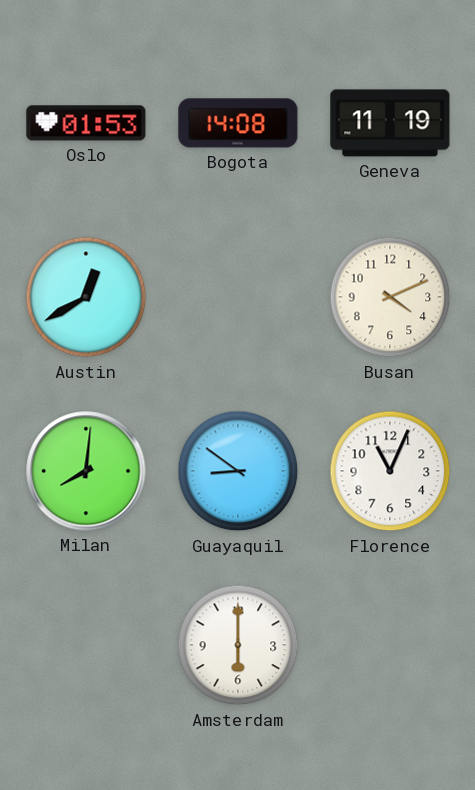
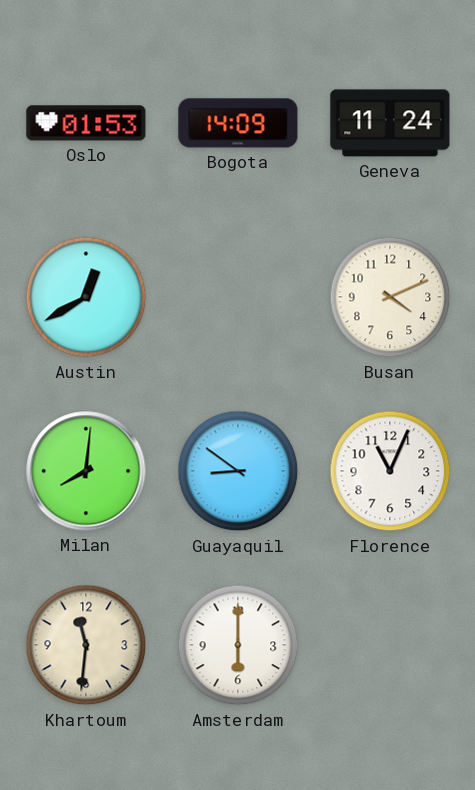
Bogota: 14:08 -> 14:09
Geneva: 11:19 -> 11:24
Khartoum: none -> 11:31
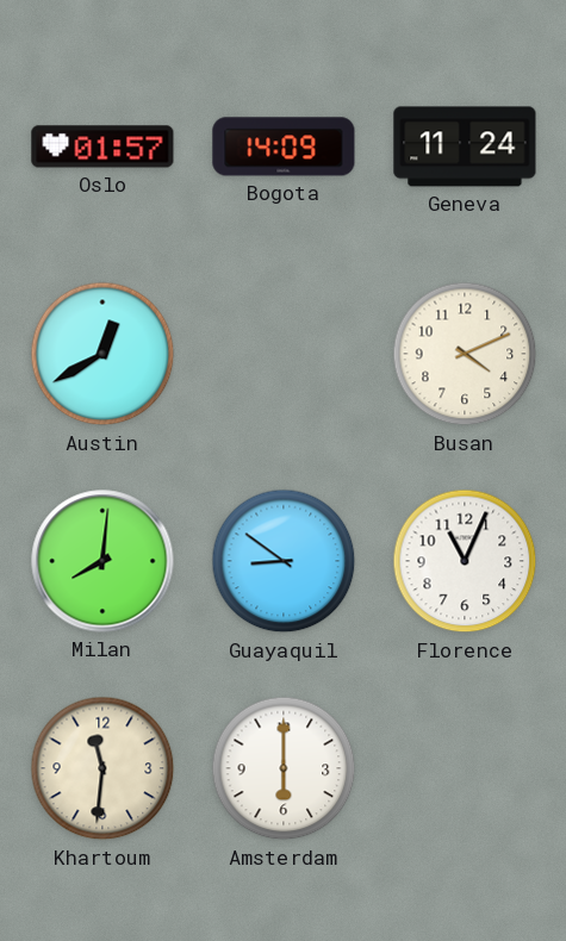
Oslo: 01:53 -> 01:57
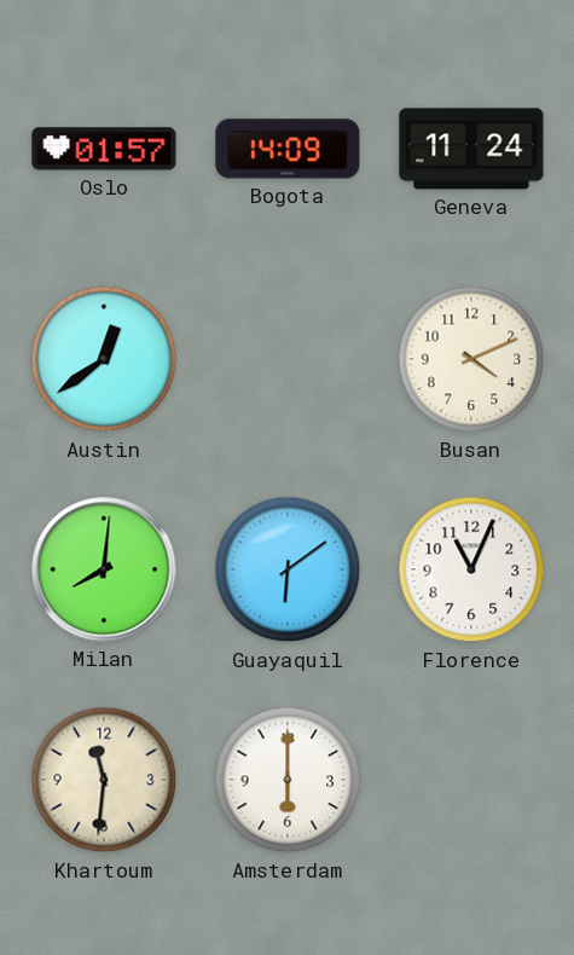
Austin: 12:40 -> 12:39
Guayaquil: 8:51 -> 6:09
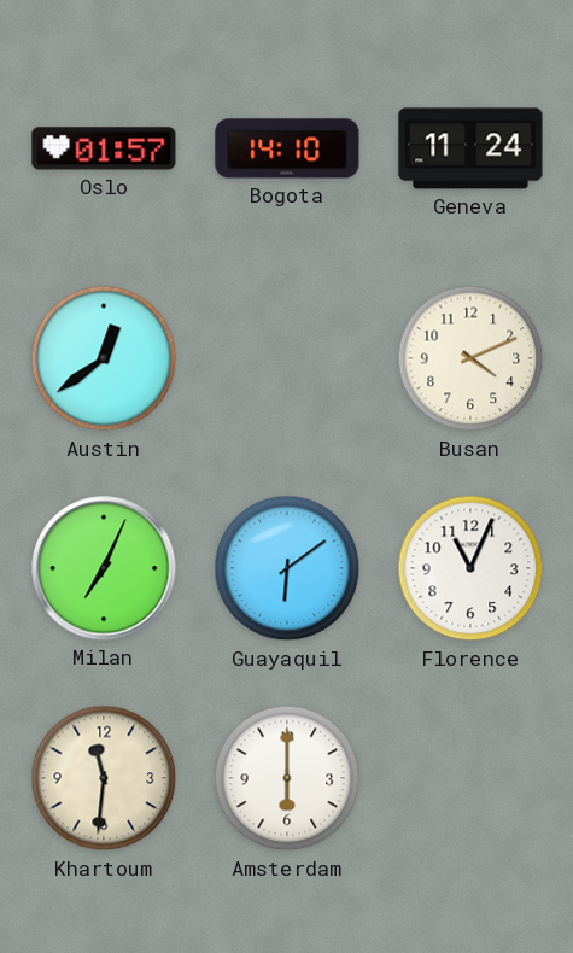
Bogota: 14:09 -> 14:10
Milan: 8:01 -> 7:04
